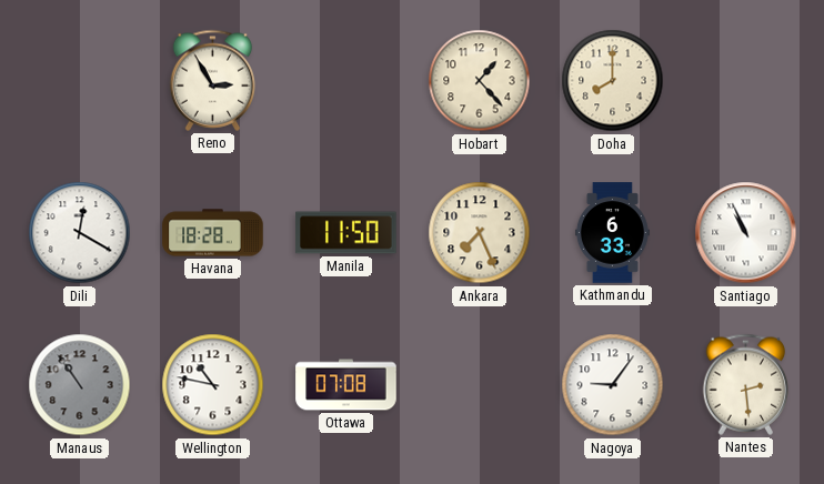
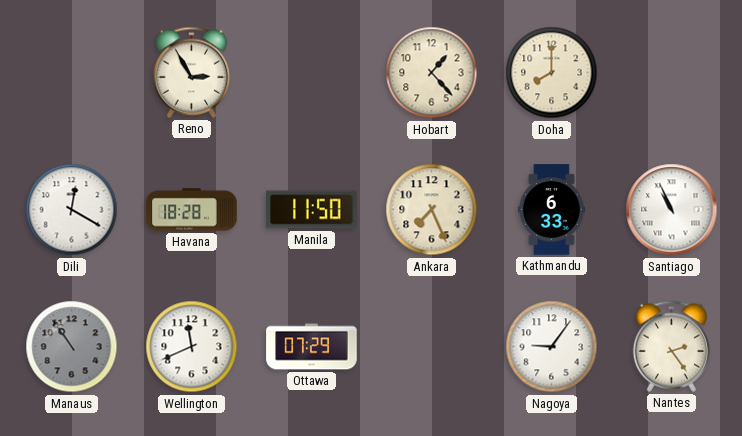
Wellington: 10:47 -> 11:41
Ottawa: 07:08 -> 07:29
Nantes: 2:29 -> 2:24
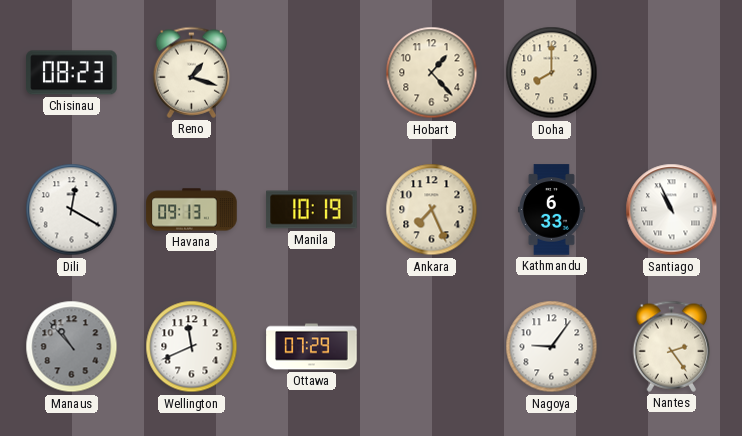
Chisinau: none -> 08:23
Reno: 2:55 -> 1:18
Havana: 18:28 -> 09:13
Manila: 11:50 -> 10:19
Manaus: 10:54 -> 10:53
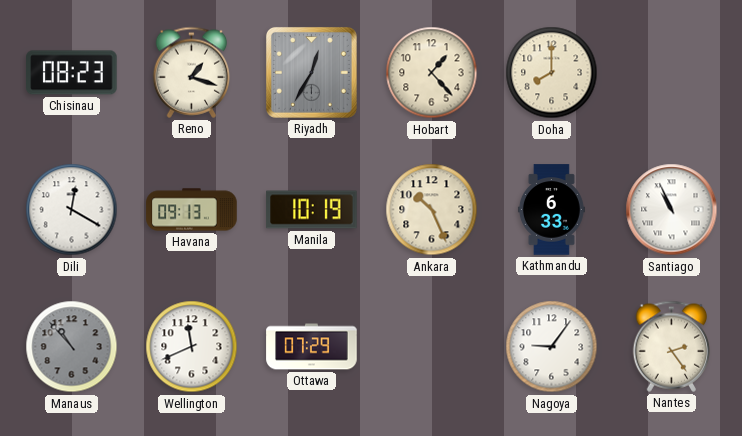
Riyadh: none -> 12:35
Ankara: 7:26 -> 10:26
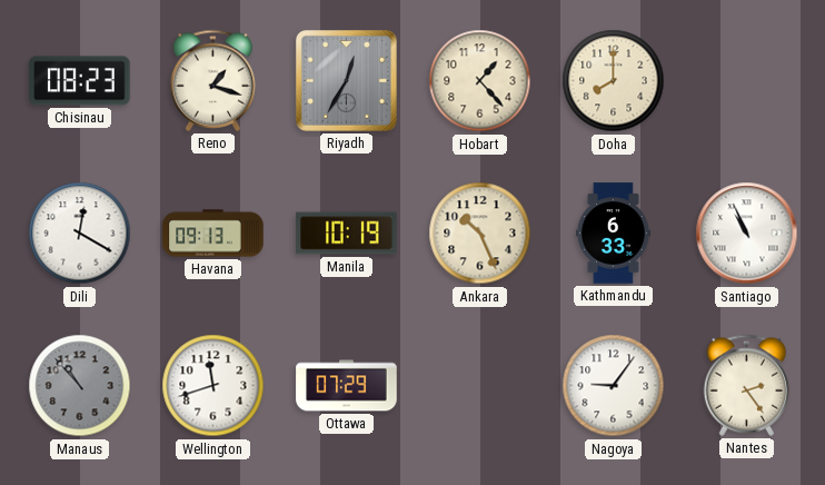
Wellington: 11:41 -> 11:42
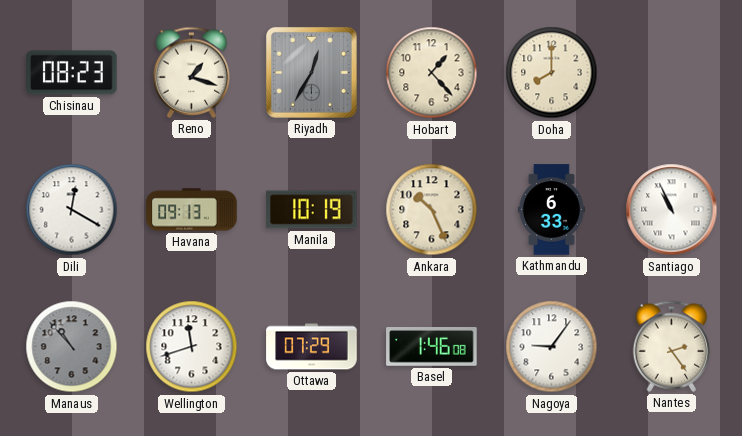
Basel: none -> 1:46
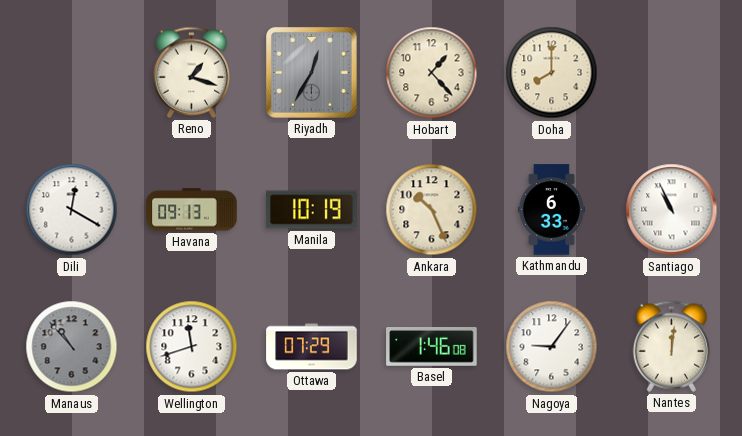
Chisinau: 08:23 -> none
Nantes: 2:24 -> 12:01
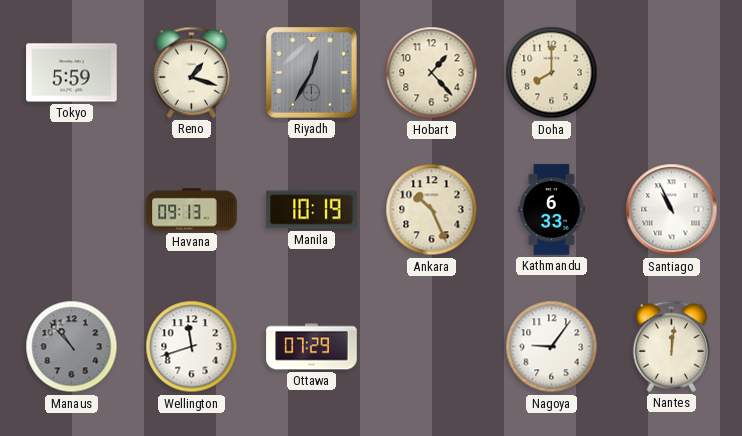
Tokyo: none -> 5:59
Dili: 12:20 -> none
Basel: 1:46 -> none
